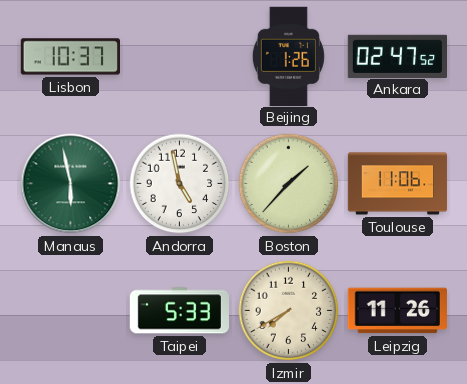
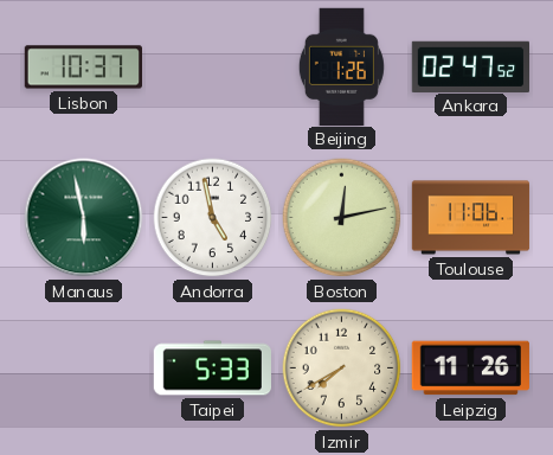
Boston: 1:37 -> 12:13
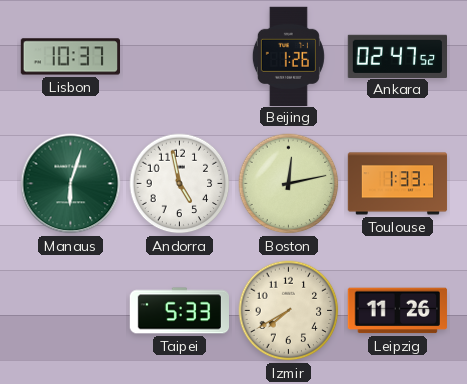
Manaus: 5:58 -> 6:03
Toulouse: 11:06 -> 1:33
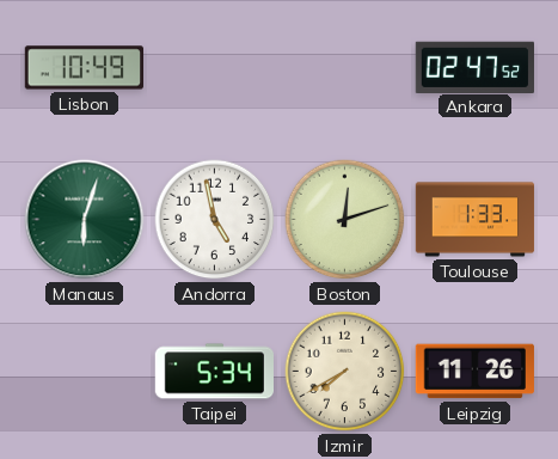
Lisbon: 10:37 -> 10:49
Beijing: 1:26 -> none
Boston: 12:13 -> 12:12
Taipei: 5:33 -> 5:34
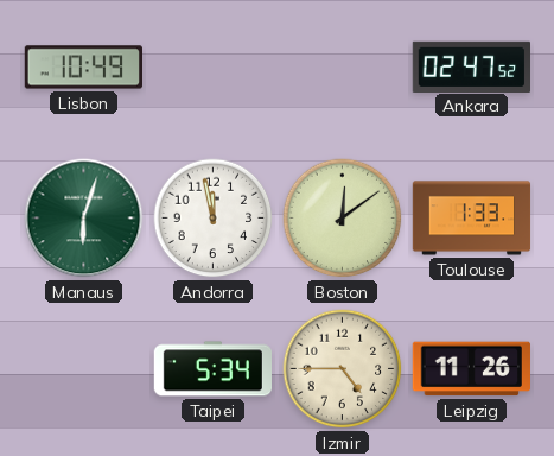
Andorra: 4:58 -> 11:58
Boston: 12:12 -> 12:09
Izmir: 7:40 -> 4:45
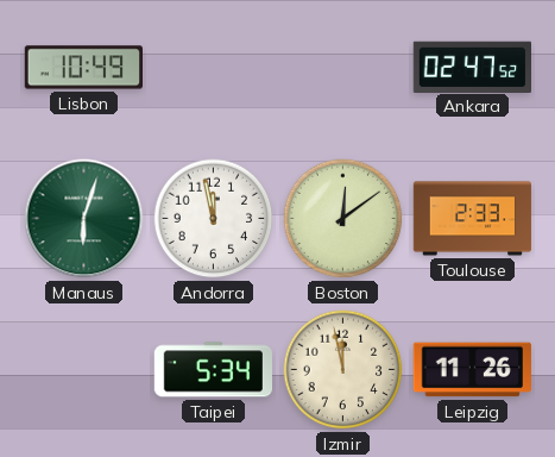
Toulouse: 1:33 -> 2:33
Izmir: 4:45 -> 11:58
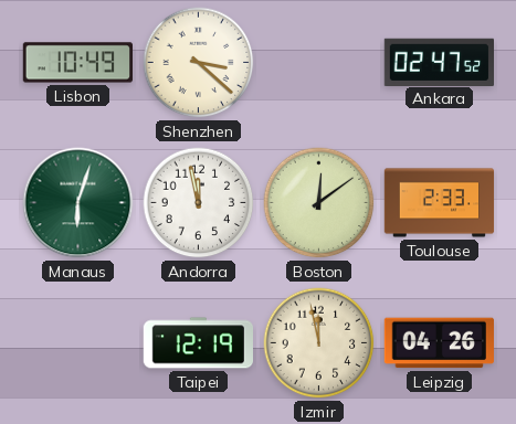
Shenzhen: none -> 3:22
Taipei: 5:34 -> 12:19
Leipzig: 11:26 -> 04:26
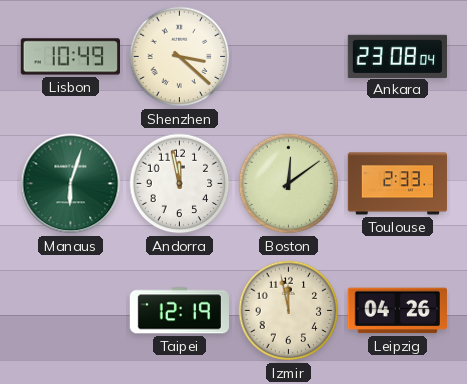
Ankara: 02:47 -> 23:08
